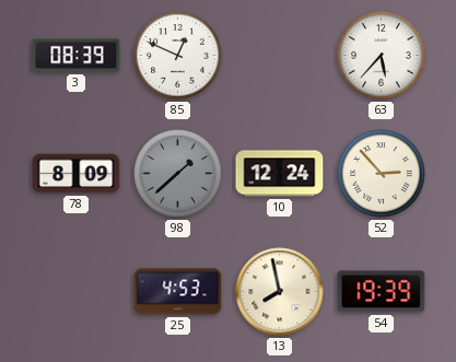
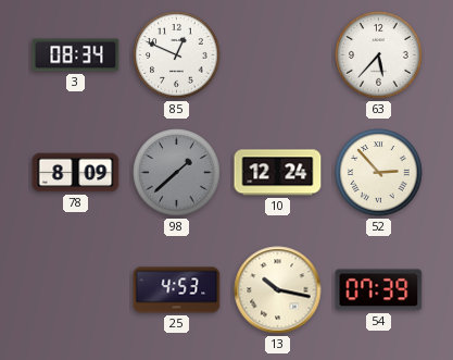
3: 08:39 -> 08:34
13: 7:58 -> 10:17
54: 19:39 -> 07:39
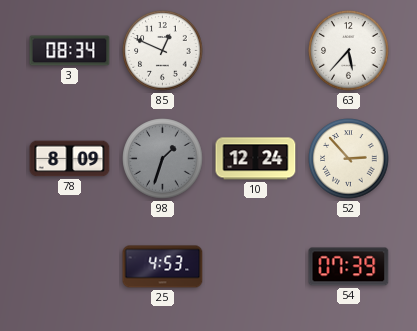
98: 1:38 -> 1:33
13: 10:17 -> none
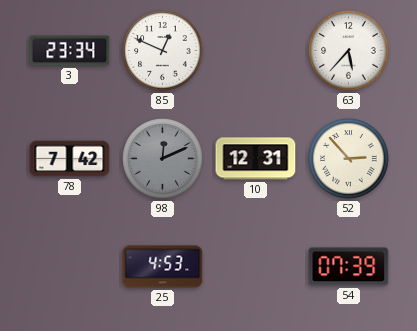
3: 08:34 -> 23:34
78: 8:09 -> 7:42
98: 1:33 -> 12:11
10: 12:24 -> 12:31
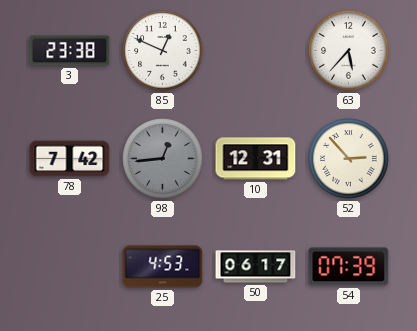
3: 23:34 -> 23:38
98: 12:11 -> 12:44
50: none -> 06:17
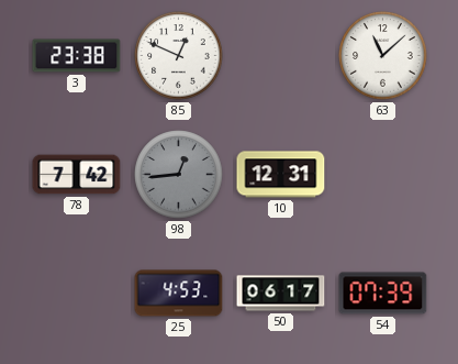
63: 5:37 -> 11:08
52: 2:53 -> none
